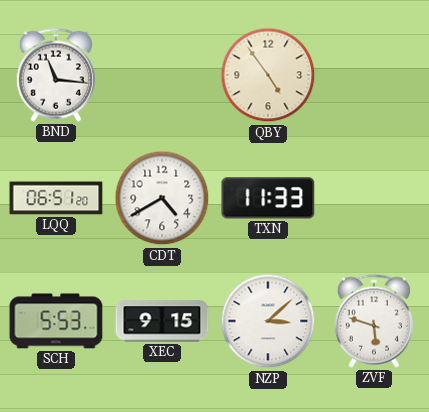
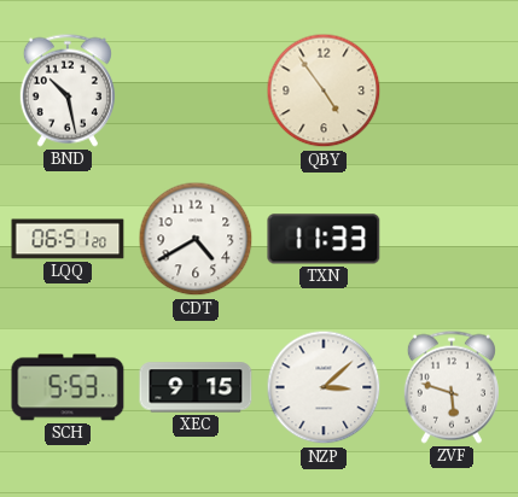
BND: 11:16 -> 10:28
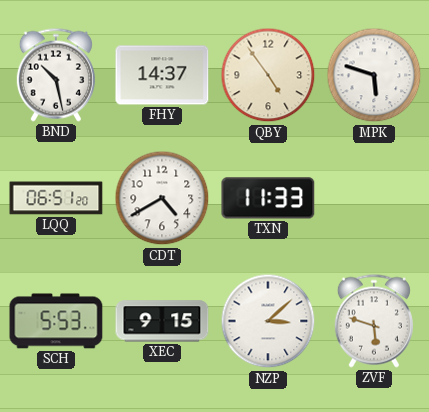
FHY: none -> 14:37
MPK: none -> 5:48
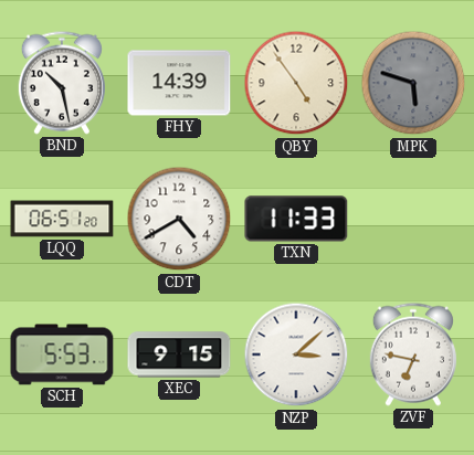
FHY: 14:37 -> 14:39
MPK dial: white -> grey
ZVF: 5:48 -> 6:47
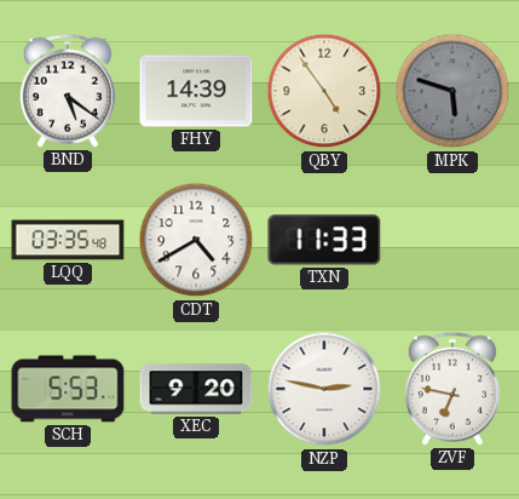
BND: 10:28 -> 5:21
LQQ: 06:51 -> 03:35
XEC: 9:15 -> 9:20
NZP: 3:08 -> 2:47
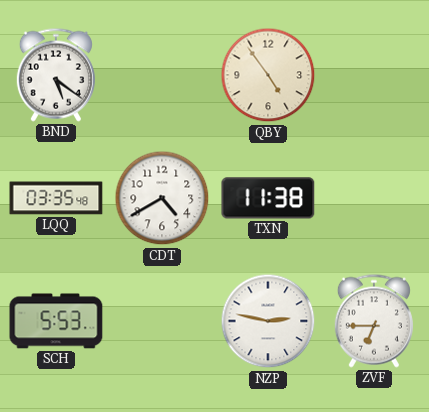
FHY: 14:39 -> none
MPK: 5:48 -> none
TXN: 11:33 -> 11:38
XEC: 9:20 -> none
ZVF: 6:47 -> 6:45
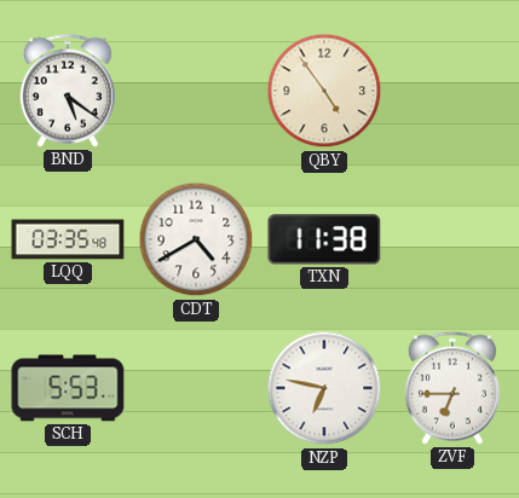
NZP: 2:47 -> 6:47
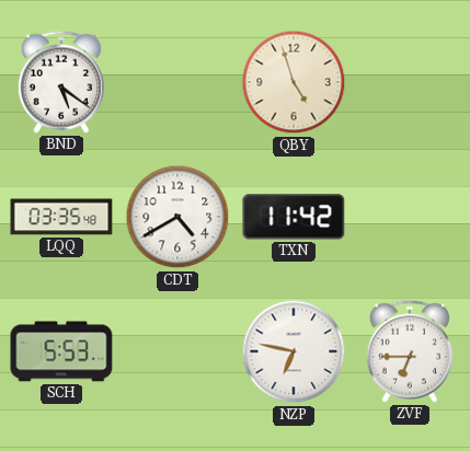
QBY: 4:54 -> 4:57
TXN: 11:38 -> 11:42
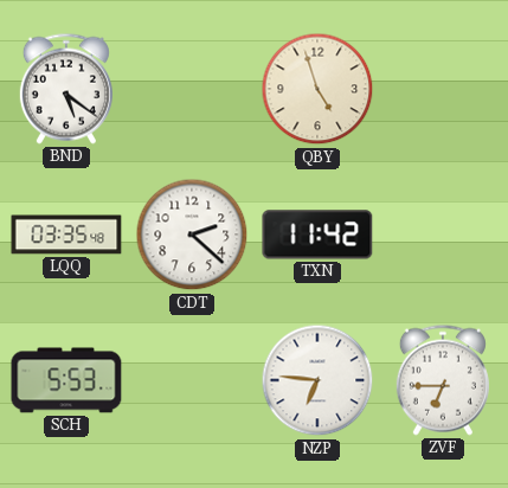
CDT: 4:40 -> 2:22
NZP: 6:47 -> 6:46
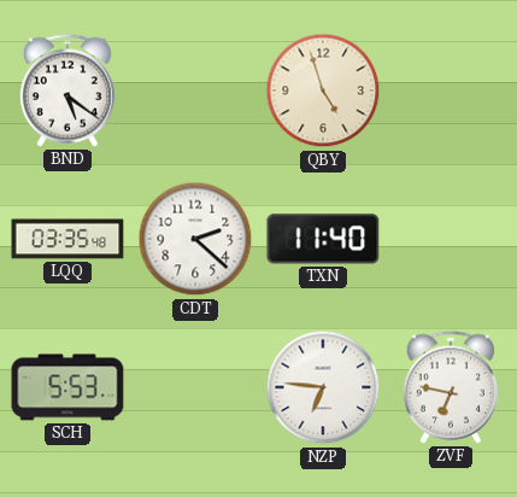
TXN: 11:42 -> 11:40
ZVF: 6:45 -> 6:47
